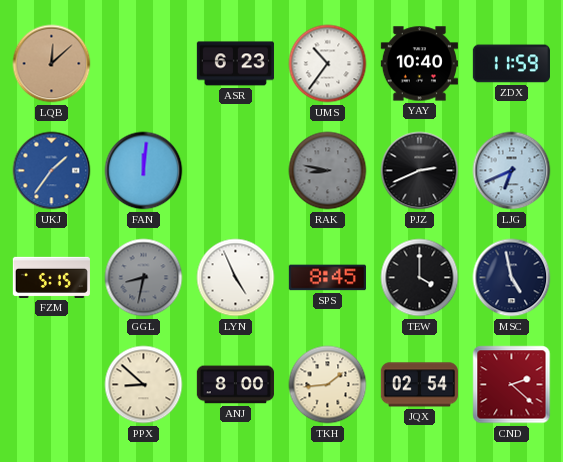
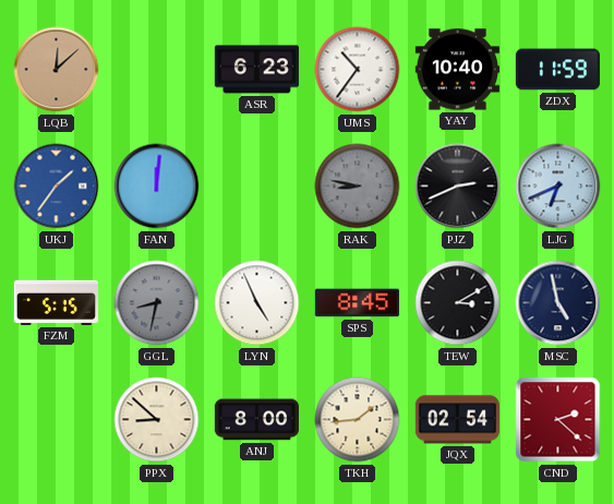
TEW: 4:00 -> 3:10
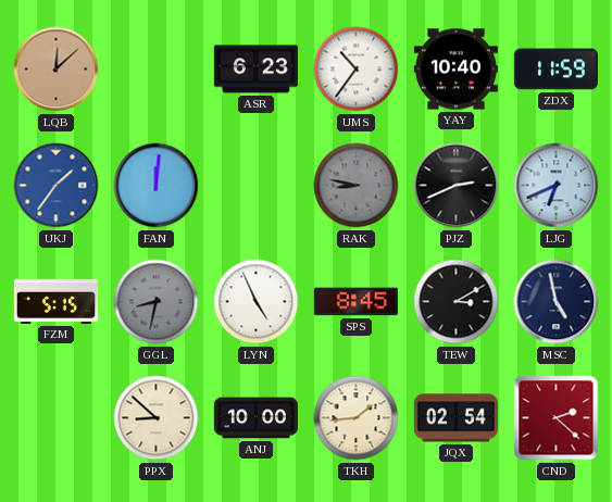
ANJ: 8:00 -> 10:00
